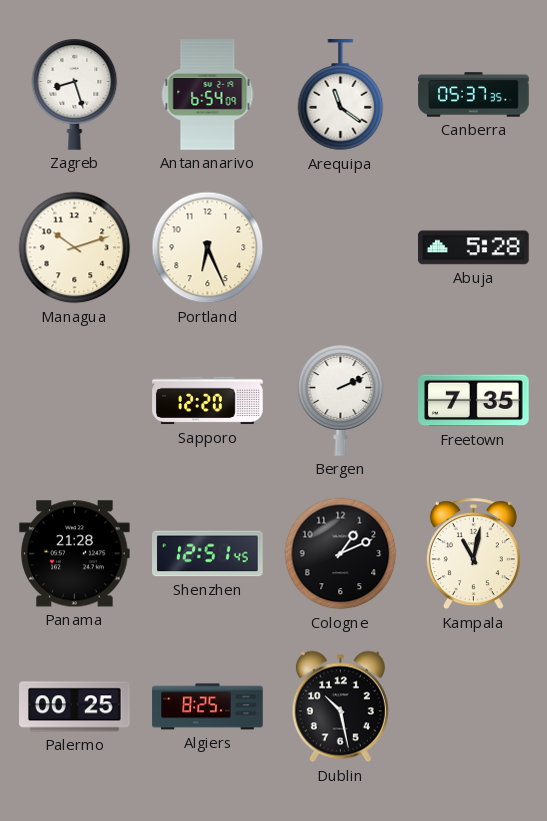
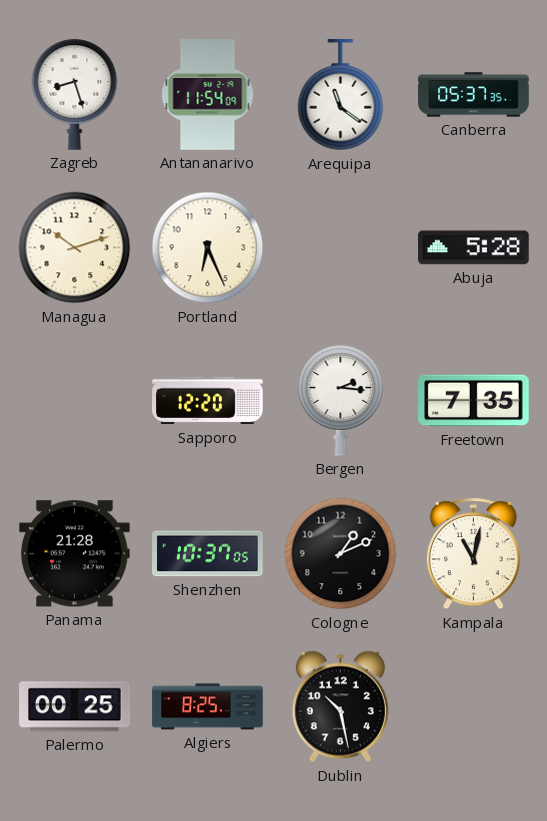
Antananarivo: 6:54 -> 11:54
Bergen: 2:11 -> 2:16
Shenzhen: 12:51 -> 10:37
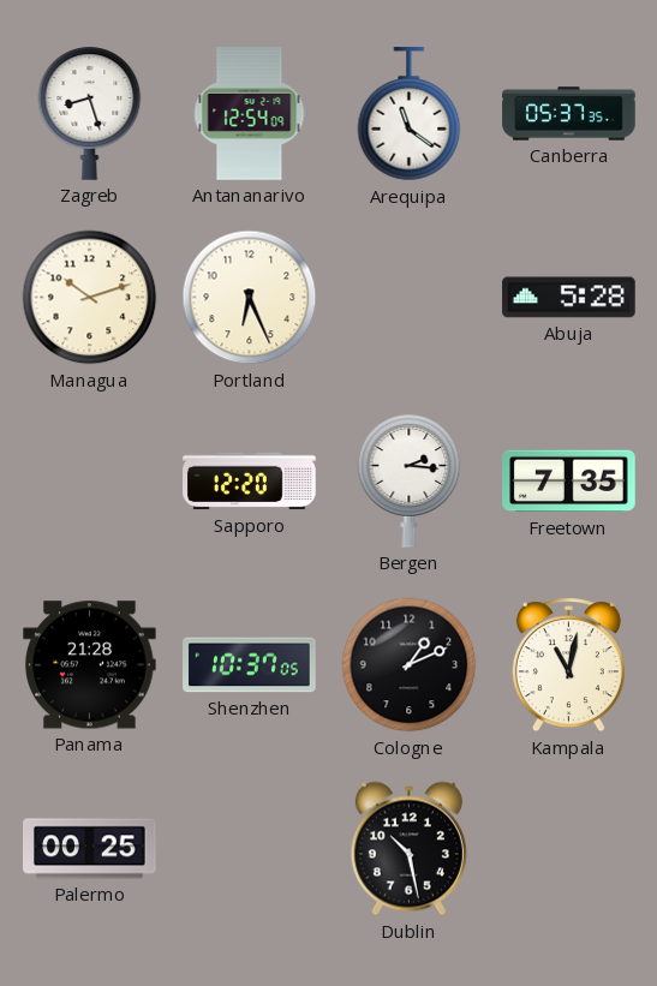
Antananarivo: 11:54 -> 12:54
Algiers: 8:25 -> none
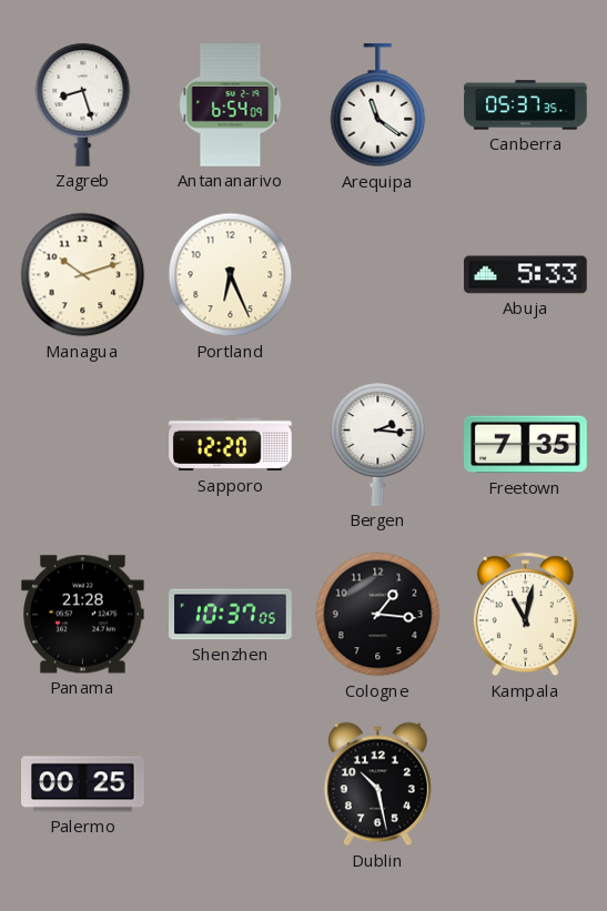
Antananarivo: 12:54 -> 6:54
Abuja: 5:28 -> 5:33
Cologne: 1:11 -> 1:16
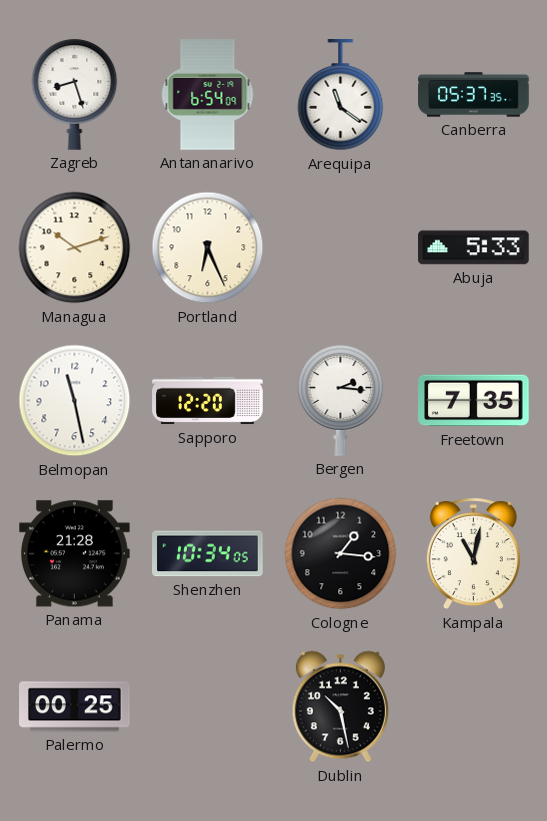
Belmopan: none -> 11:28
Shenzhen: 10:37 -> 10:34
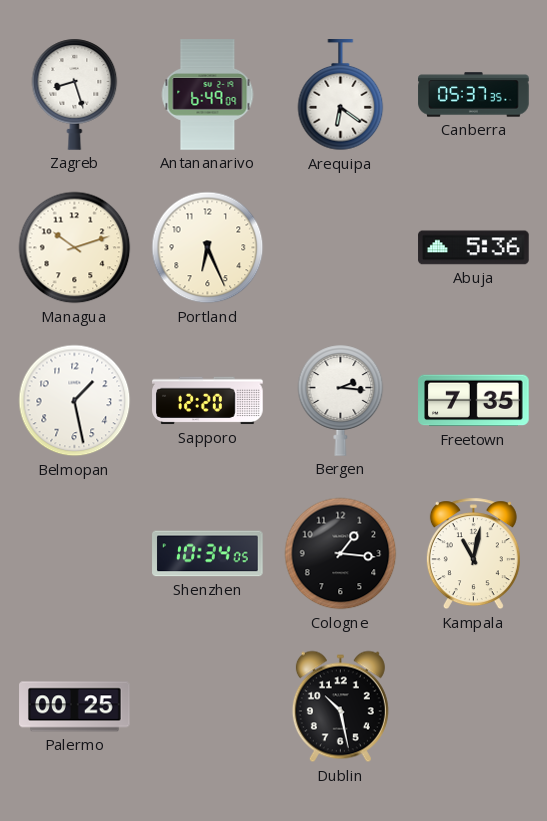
Antananarivo: 6:54 -> 6:49
Arequipa: 11:21 -> 6:21
Abuja: 5:33 -> 5:36
Belmopan: 11:28 -> 1:28
Panama: 21:28 -> none
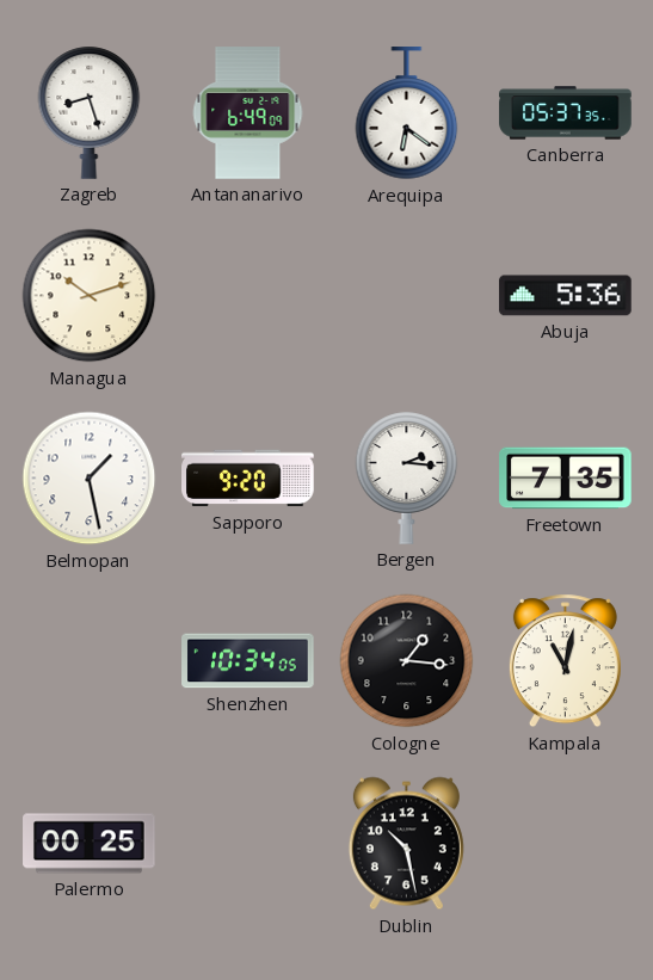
Portland: 6:26 -> none
Sapporo: 12:20 -> 9:20
